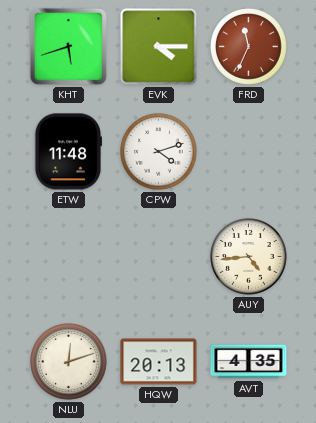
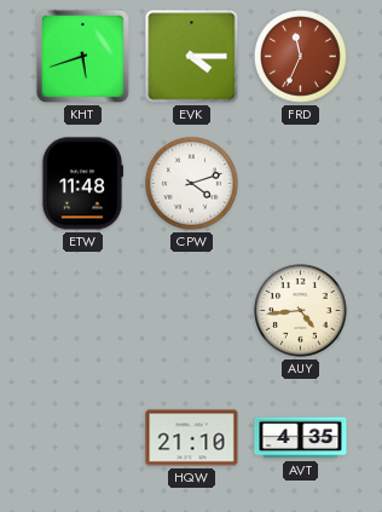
NLU: 12:12 -> none
HQW: 20:13 -> 21:10
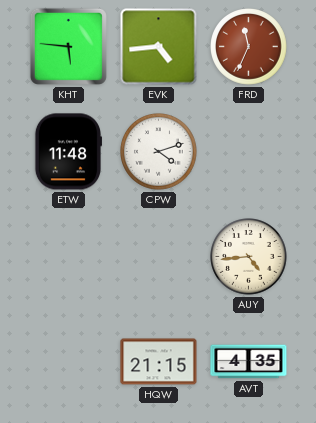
KHT: 5:42 -> 5:46
EVK: 4:15 -> 4:44
HQW: 21:10 -> 21:15
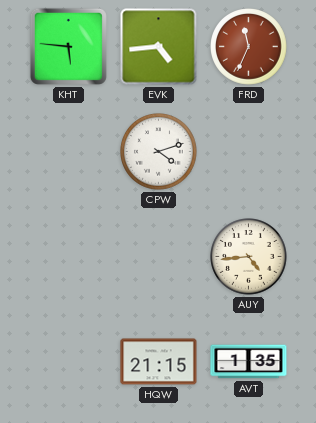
ETW: 11:48 -> none
AVT: 4:35 -> 1:35
